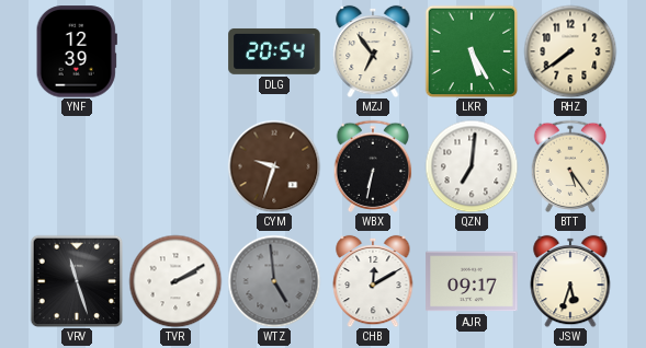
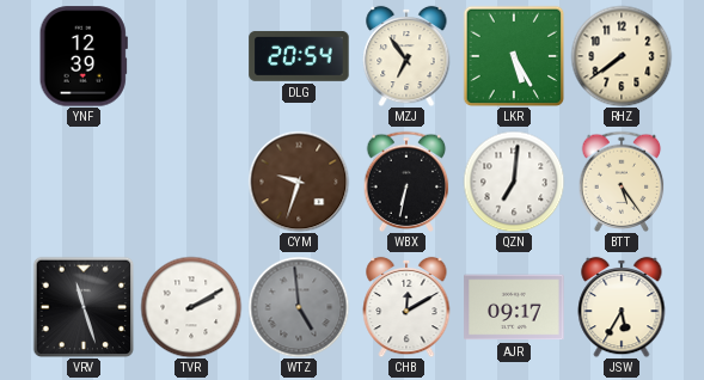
JSW: 5:33 -> 5:35
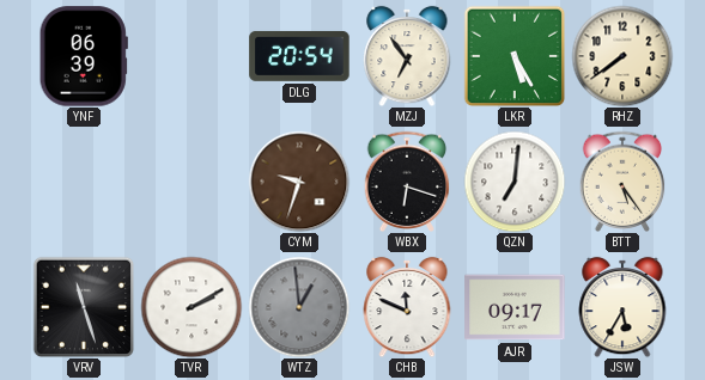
YNF: 12:39 -> 06:39
WBX: 6:32 -> 6:18
WTZ: 4:59 -> 12:59
CHB: 12:10 -> 11:49
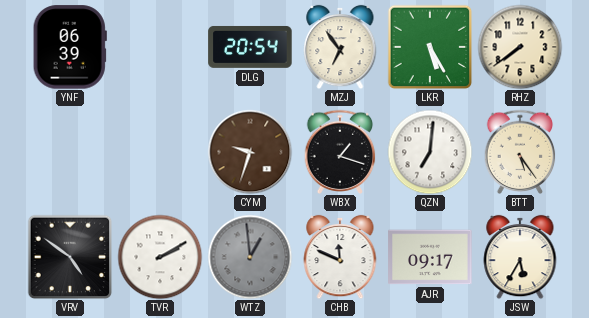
WBX: 6:18 -> 1:18
VRV: 11:27 -> 4:51
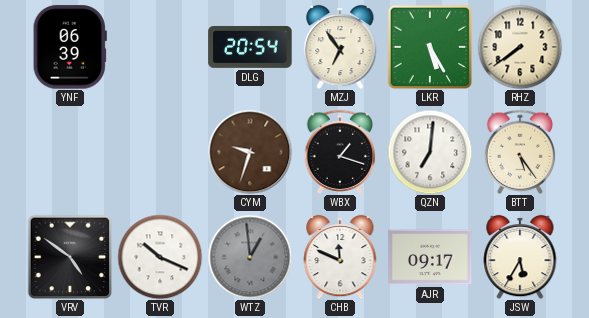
TVR: 2:10 -> 10:19
